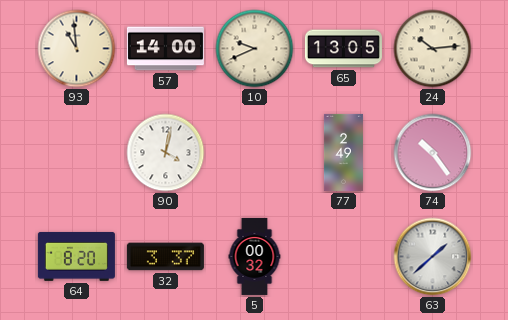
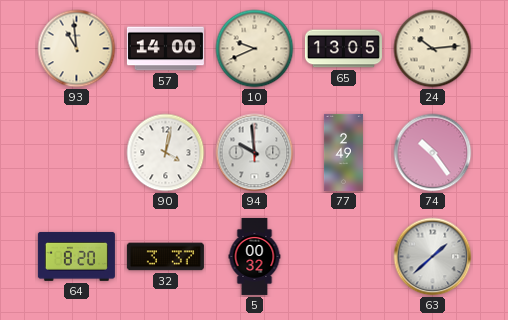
94: none -> 9:59
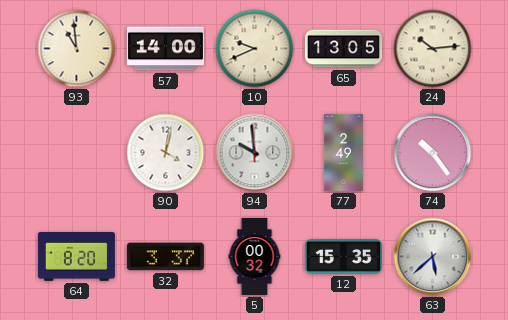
12: none -> 15:35
63: 1:38 -> 5:38
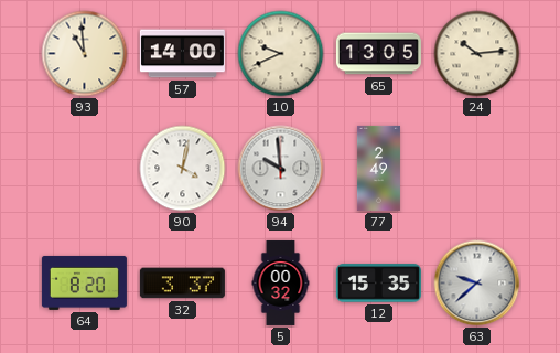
74: 10:24 -> none
63: 5:38 -> 9:38
